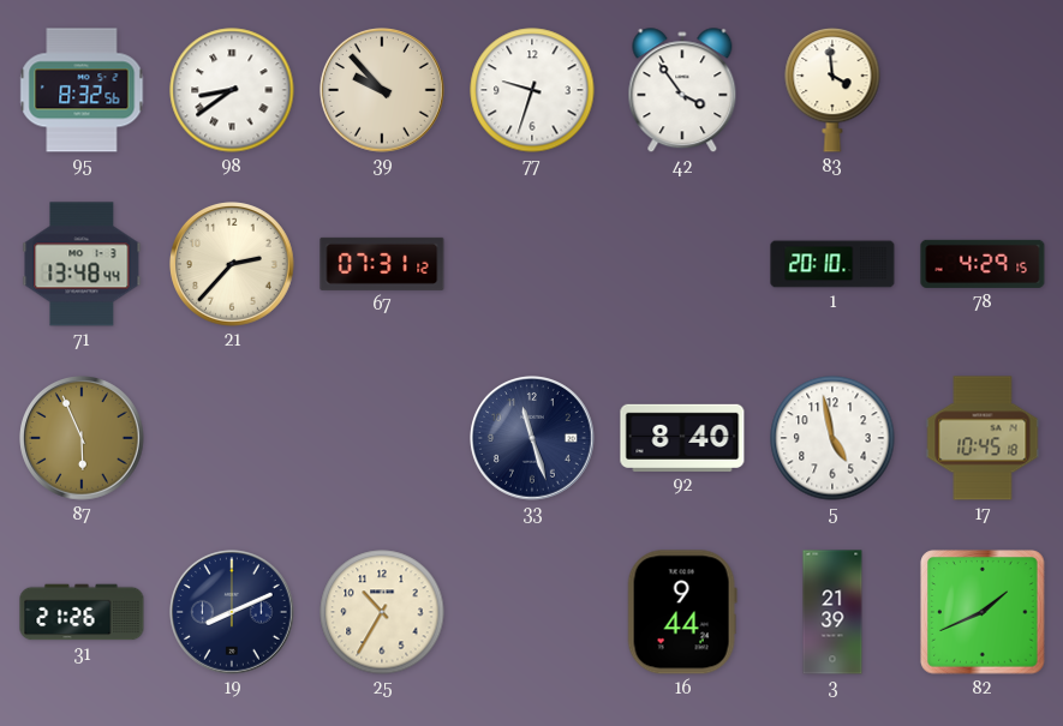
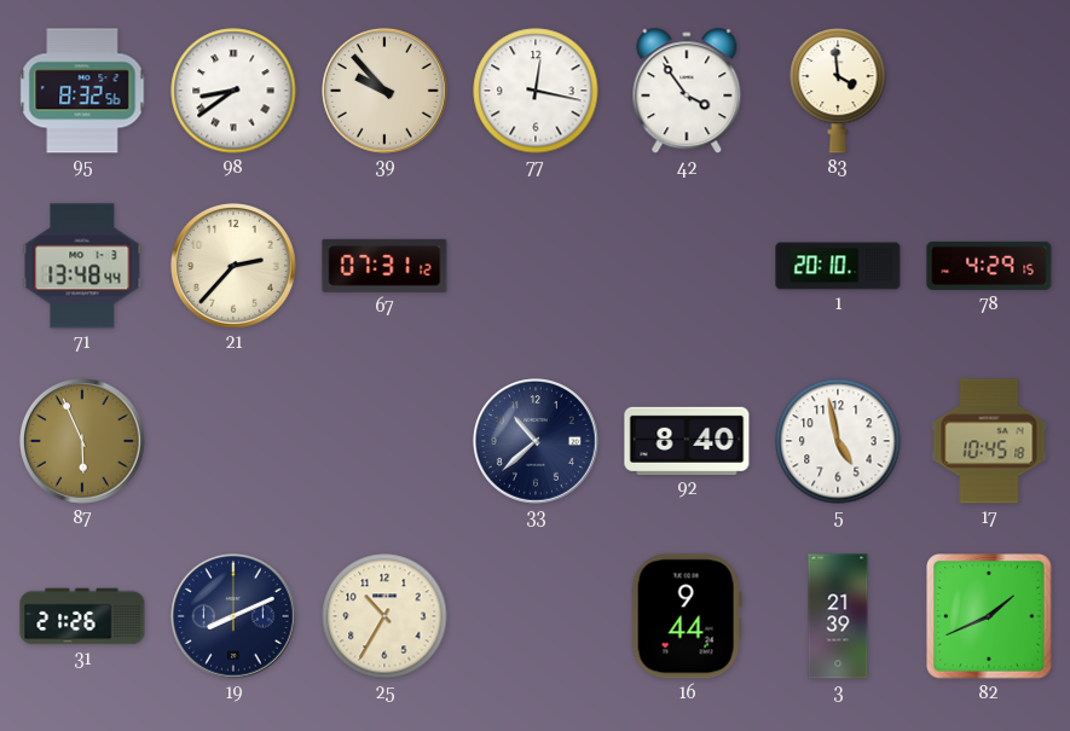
77: 9:33 -> 12:17
33: 11:27 -> 10:38
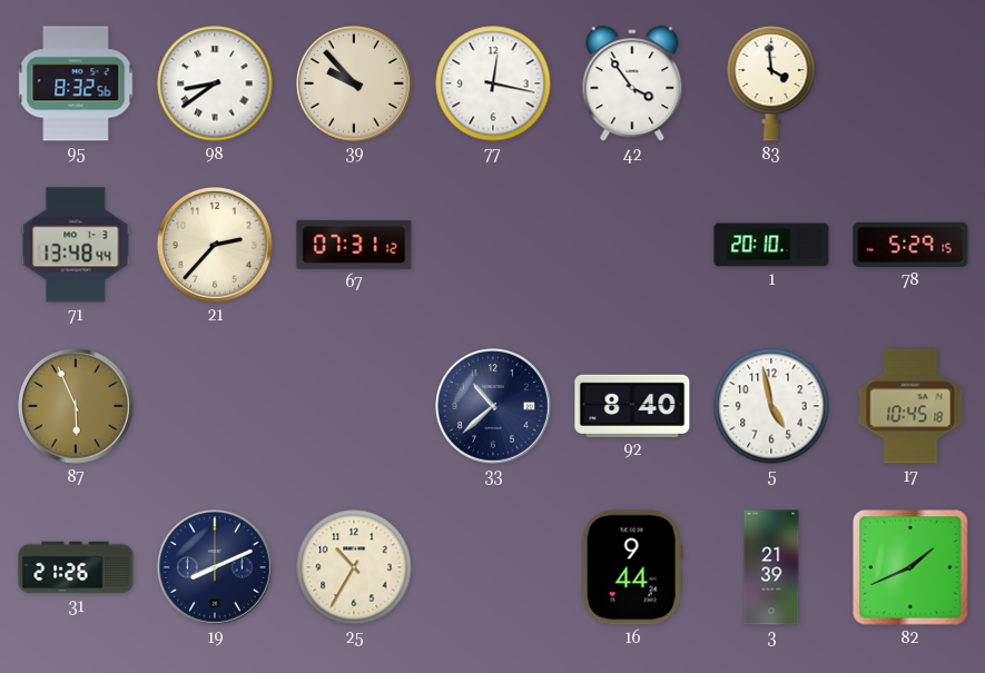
78: 4:29 -> 5:29
